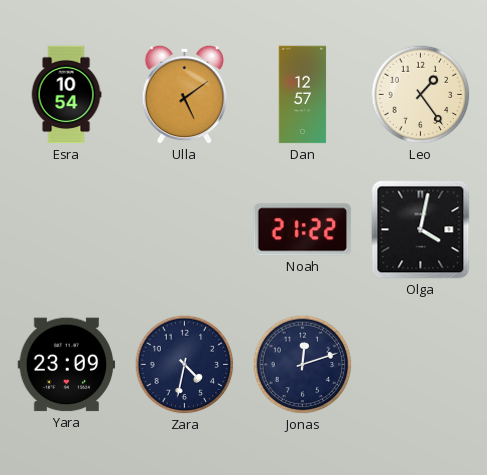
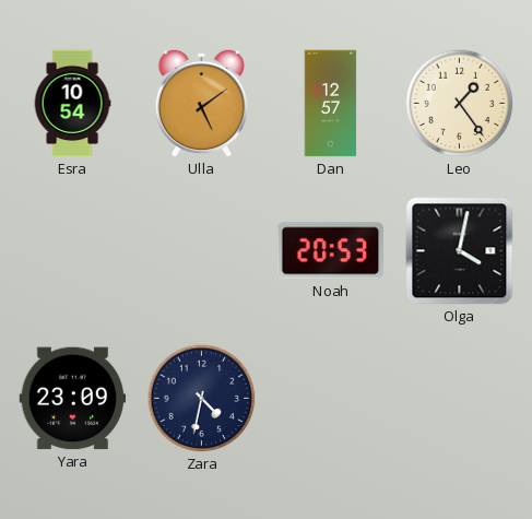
Noah: 21:22 -> 20:53
Jonas: 12:12 -> none
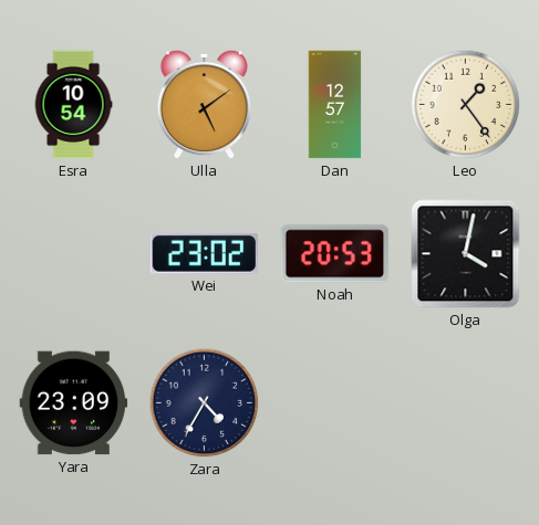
Wei: none -> 23:02
Zara: 4:32 -> 4:35
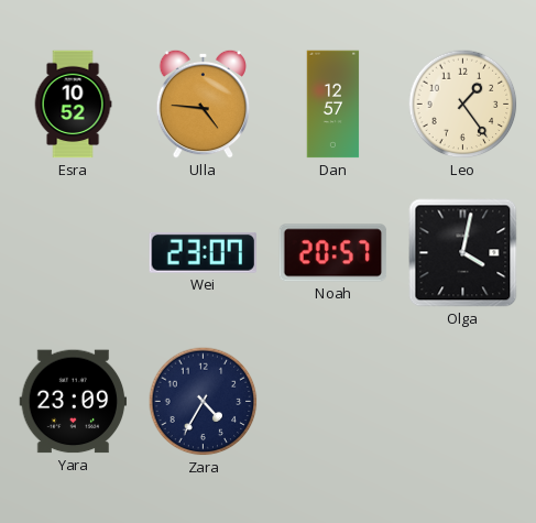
Esra: 10:54 -> 10:52
Ulla: 5:09 -> 4:46
Wei: 23:02 -> 23:07
Noah: 20:53 -> 20:57
